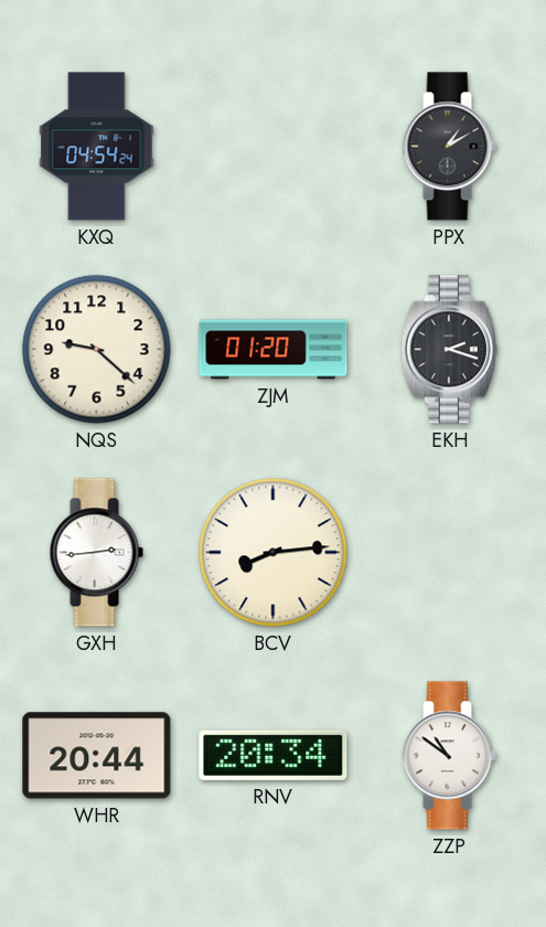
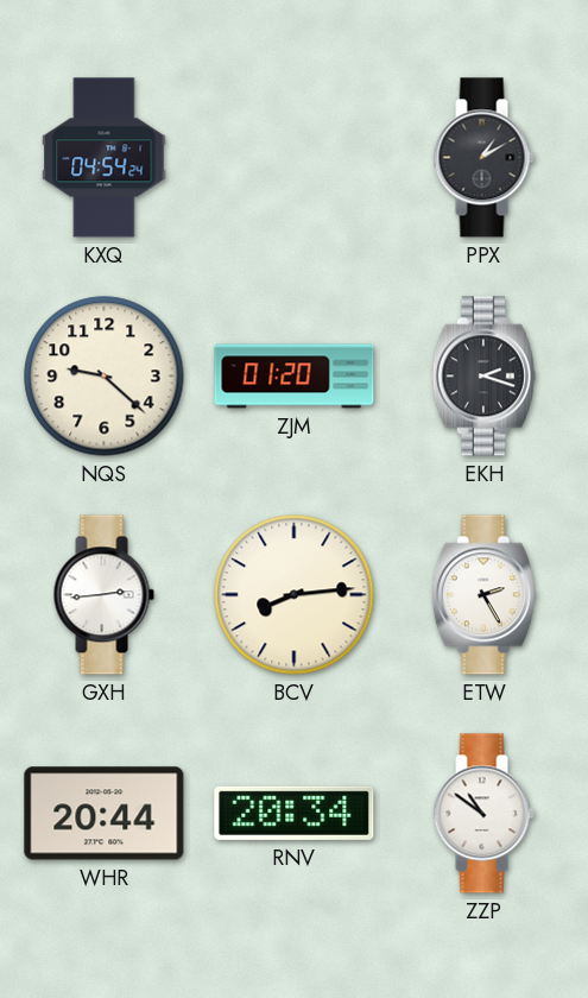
ETW: none -> 2:25
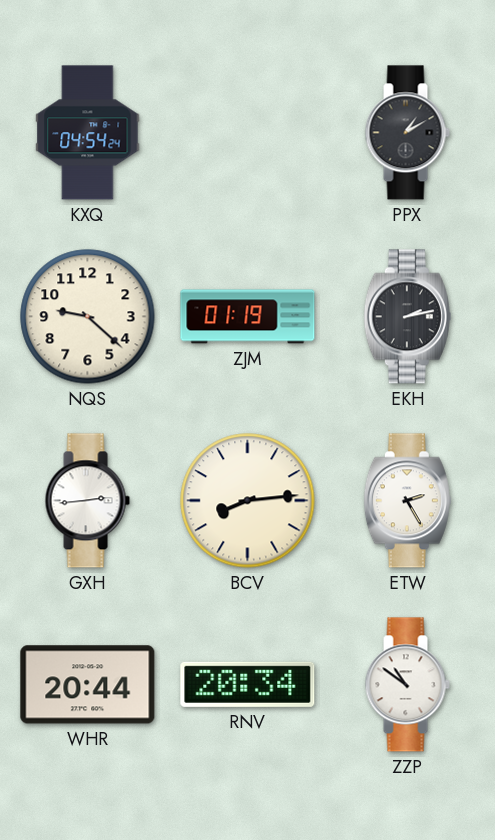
ZJM: 01:20 -> 01:19
EKH: 2:18 -> 2:13
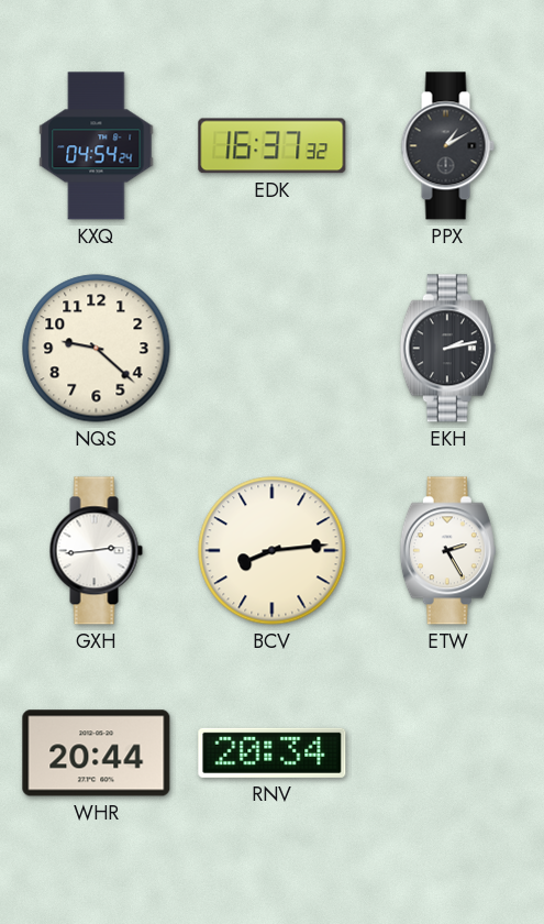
EDK: none -> 16:37
ZJM: 01:19 -> none
ZZP: 10:51 -> none
